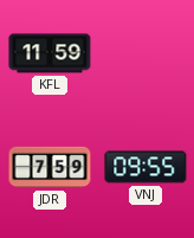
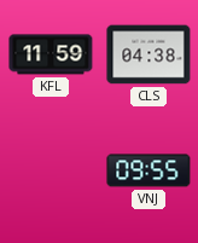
CLS: none -> 04:38
JDR: 7:59 -> none
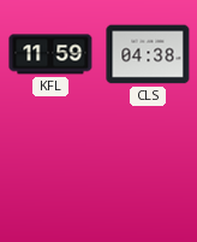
VNJ: 09:55 -> none
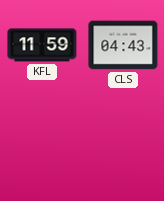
CLS: 04:38 -> 04:43
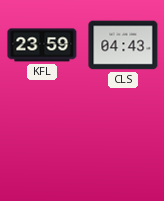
KFL: 11:59 -> 23:59
